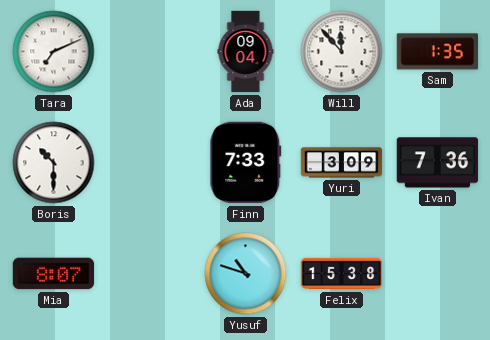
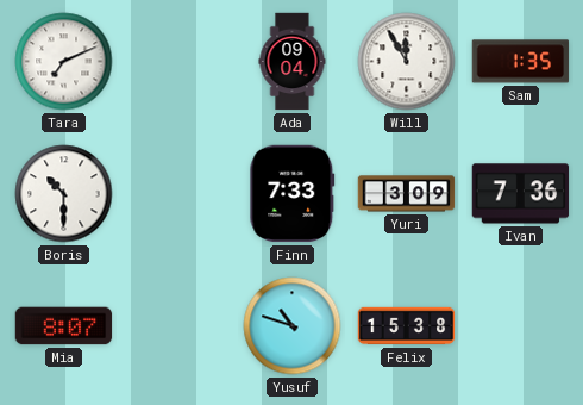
Will: 11:53 -> 11:55
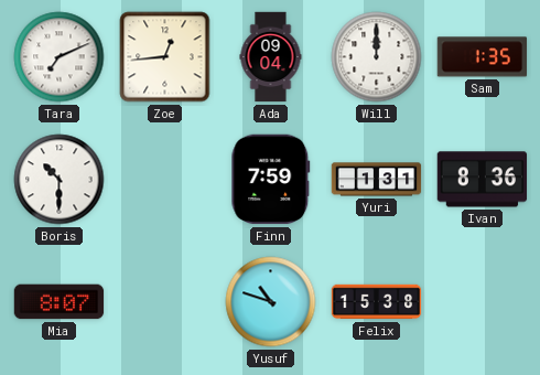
Zoe: none -> 12:44
Will: 11:55 -> 12:00
Finn: 7:33 -> 7:59
Yuri: 3:09 -> 1:31
Ivan: 7:36 -> 8:36
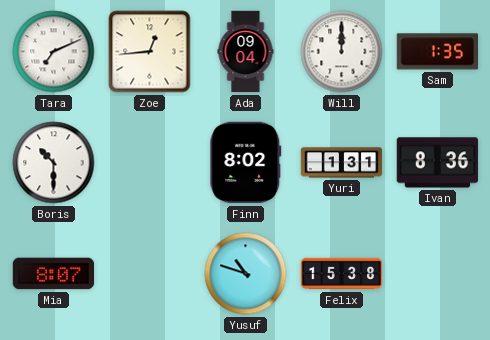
Finn: 7:59 -> 8:02
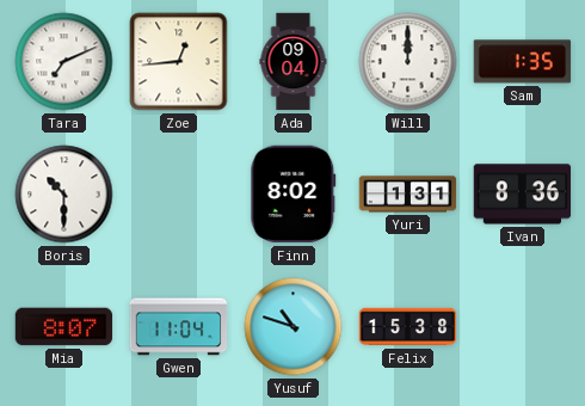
Gwen: none -> 11:04
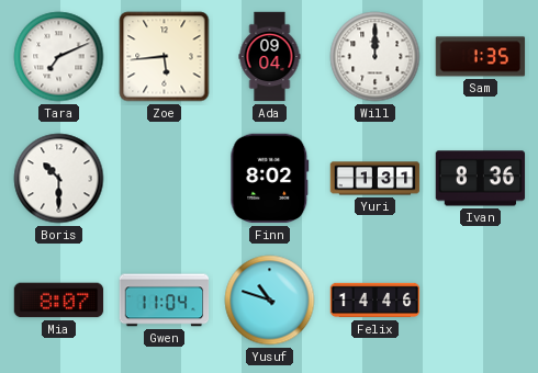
Zoe: 12:44 -> 5:44
Felix: 15:38 -> 14:46
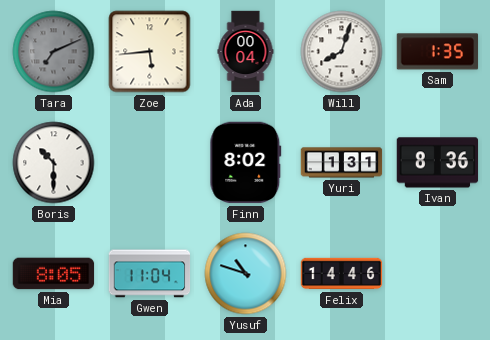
Tara dial: white -> grey
Ada: 09:04 -> 00:04
Will: 12:00 -> 8:03
Mia: 8:07 -> 8:05
